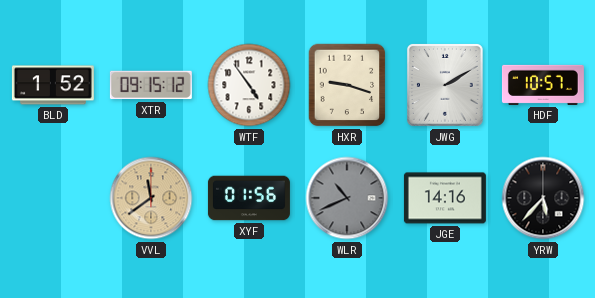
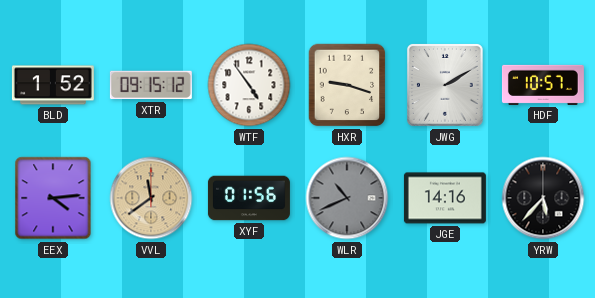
EEX: none -> 4:14
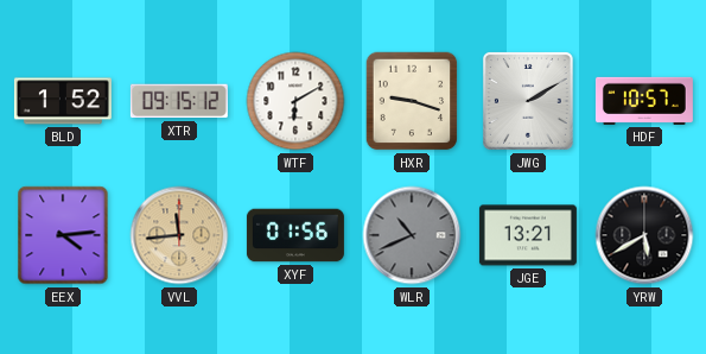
WTF: 4:54 -> 6:10
VVL: 11:39 -> 11:44
JGE: 14:16 -> 13:21
YRW: 5:37 -> 5:40
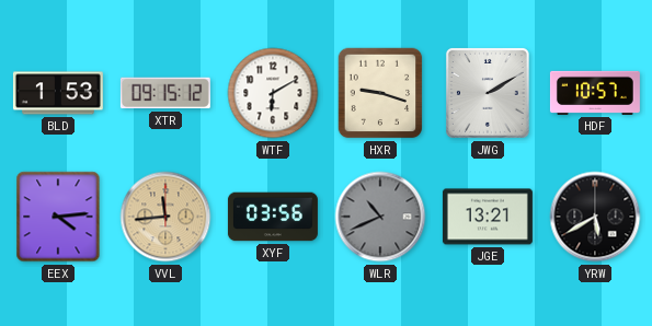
BLD: 1:52 -> 1:53
XYF: 01:56 -> 03:56
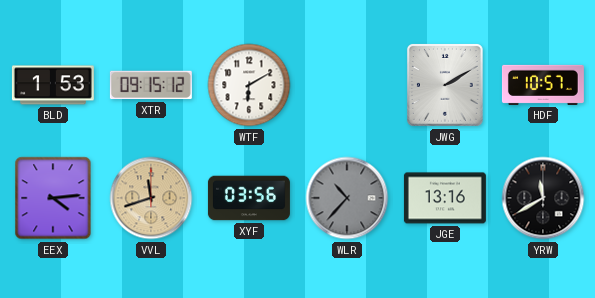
HXR: 9:18 -> none
VVL: 11:44 -> 11:42
WLR: 10:41 -> 10:37
JGE: 13:21 -> 13:16
YRW: 5:40 -> 11:40
